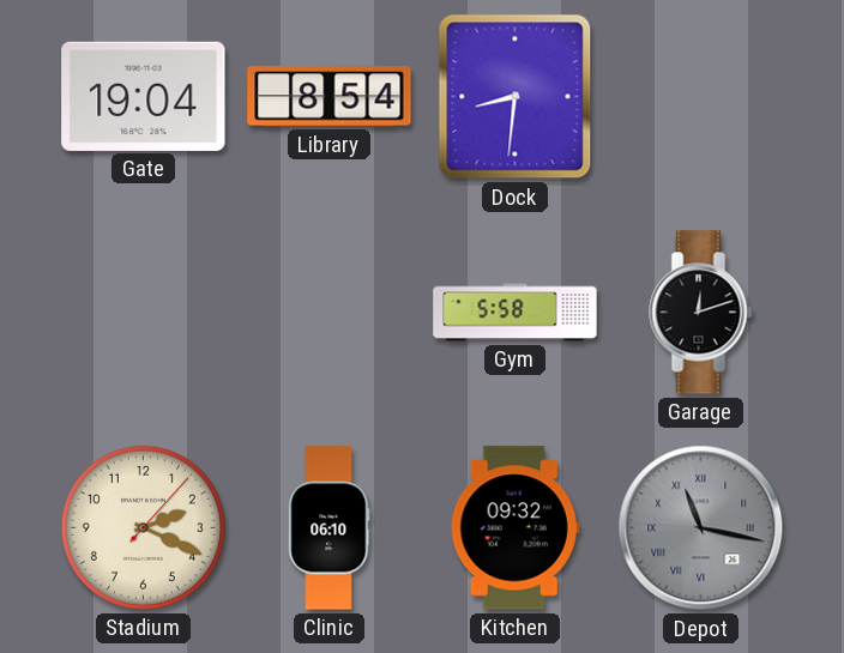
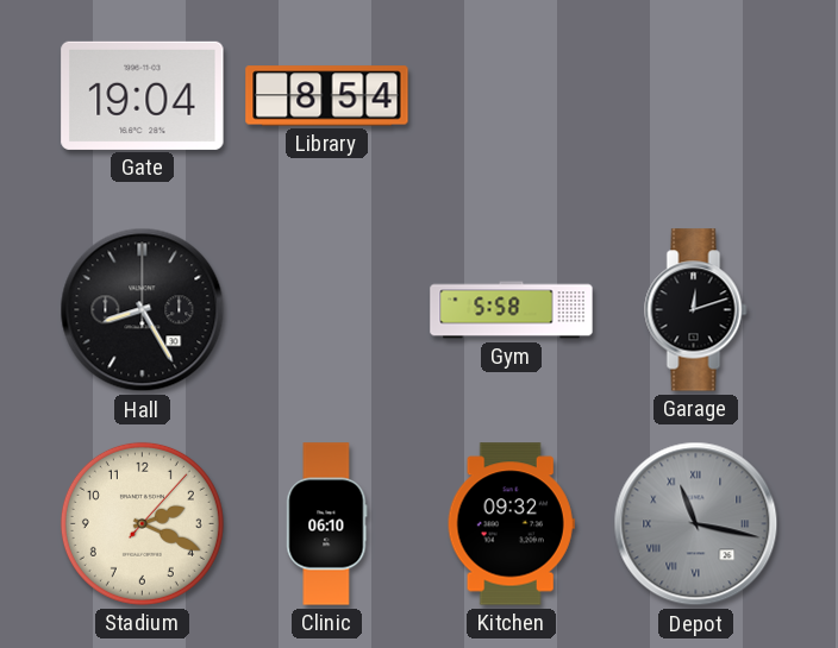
Dock: 8:31 -> none
Hall: none -> 8:25
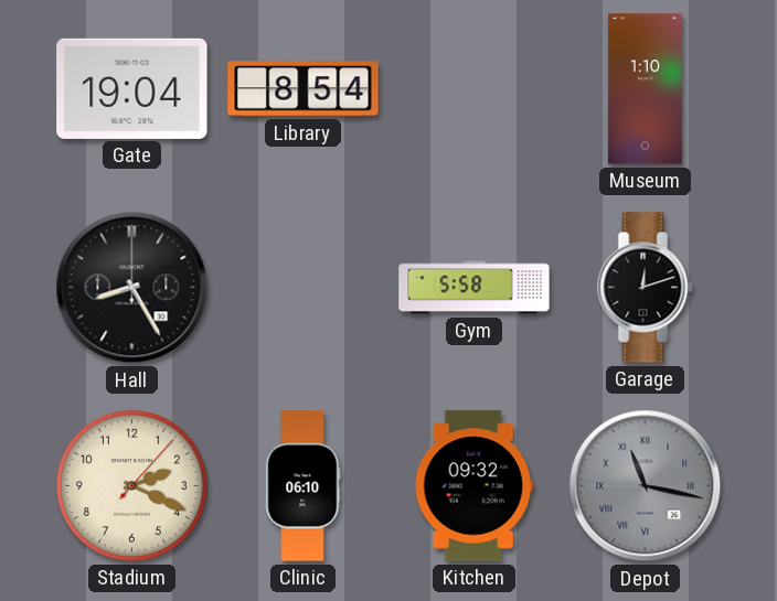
Museum: none -> 1:10
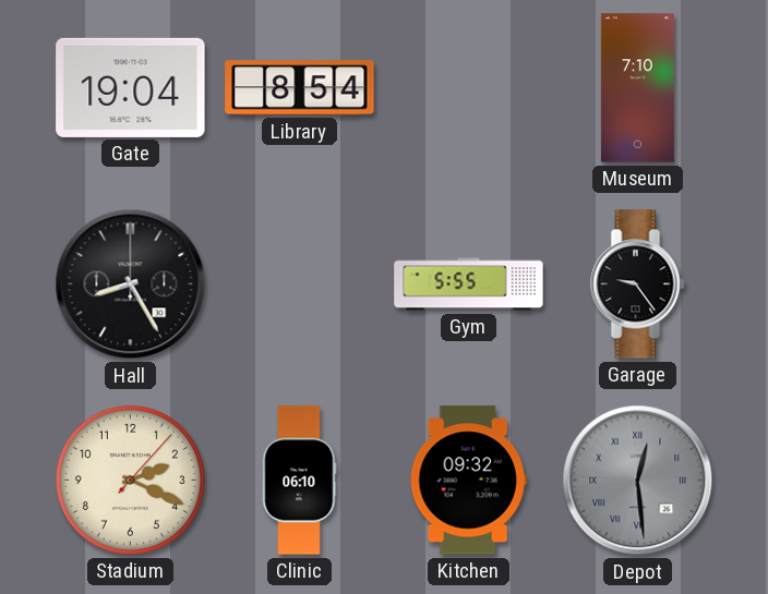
Museum: 1:10 -> 7:10
Gym: 5:58 -> 5:55
Garage: 12:12 -> 9:24
Depot: 11:17 -> 12:29
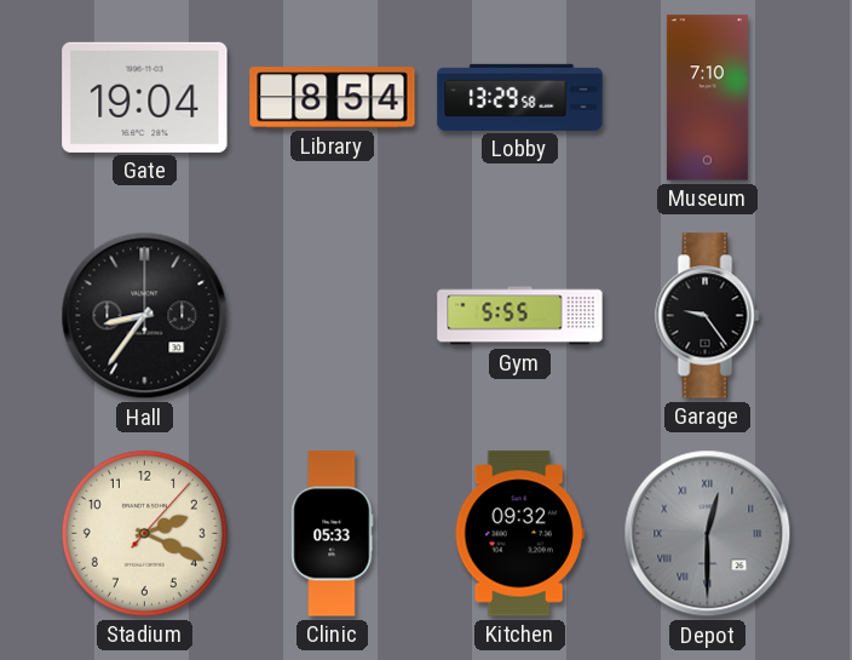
Lobby: none -> 13:29
Hall: 8:25 -> 8:36
Clinic: 06:10 -> 05:33
Depot: 12:29 -> 12:30
